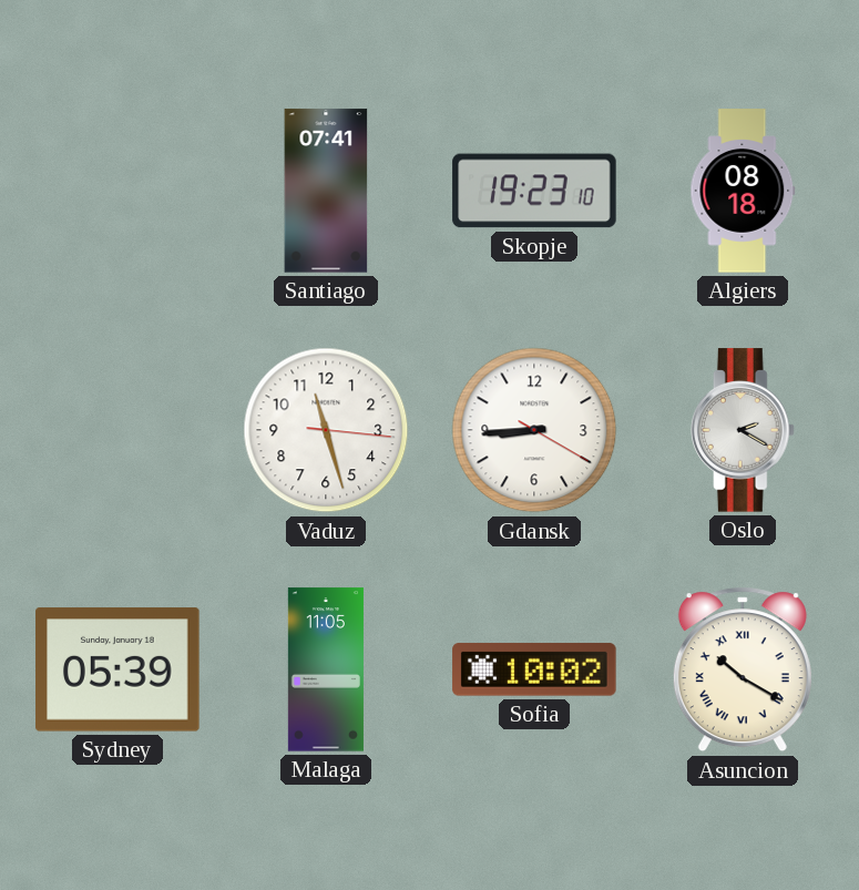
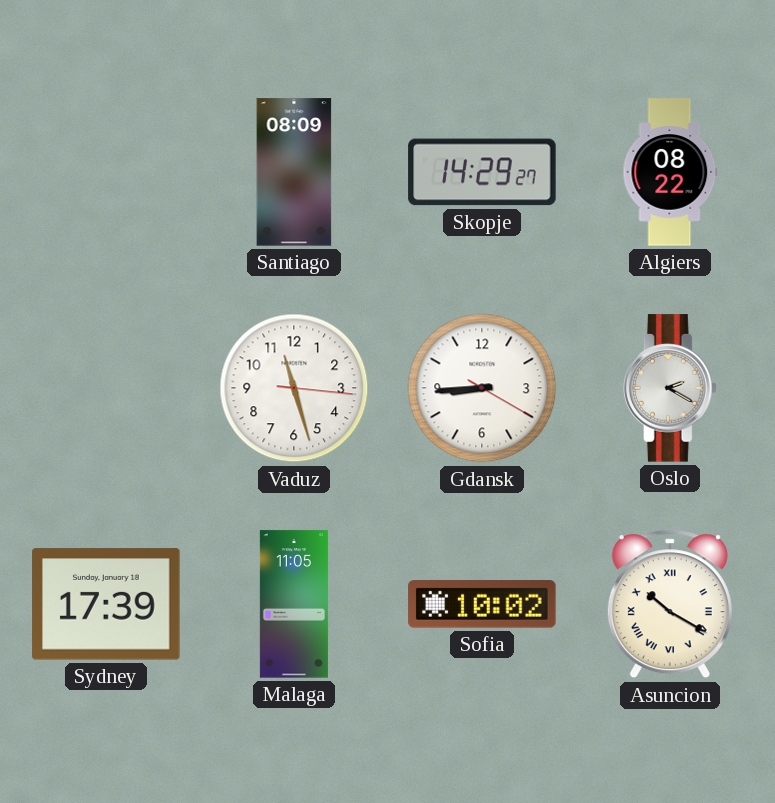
Santiago: 07:41 -> 08:09
Skopje: 19:23 -> 14:29
Algiers: 08:18 -> 08:22
Sydney: 05:39 -> 17:39
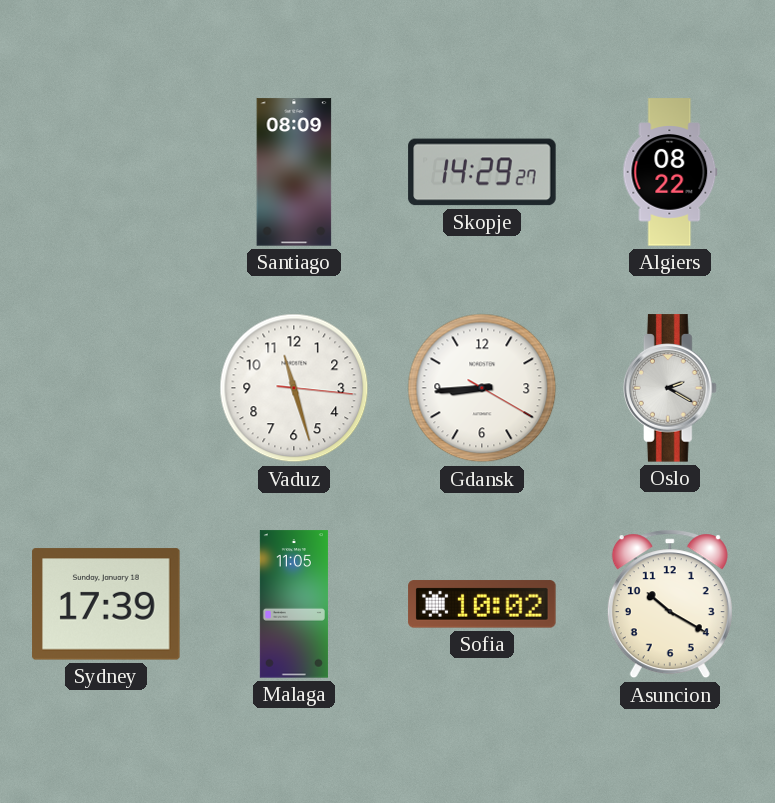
Asuncion numerals: Roman -> Arabic
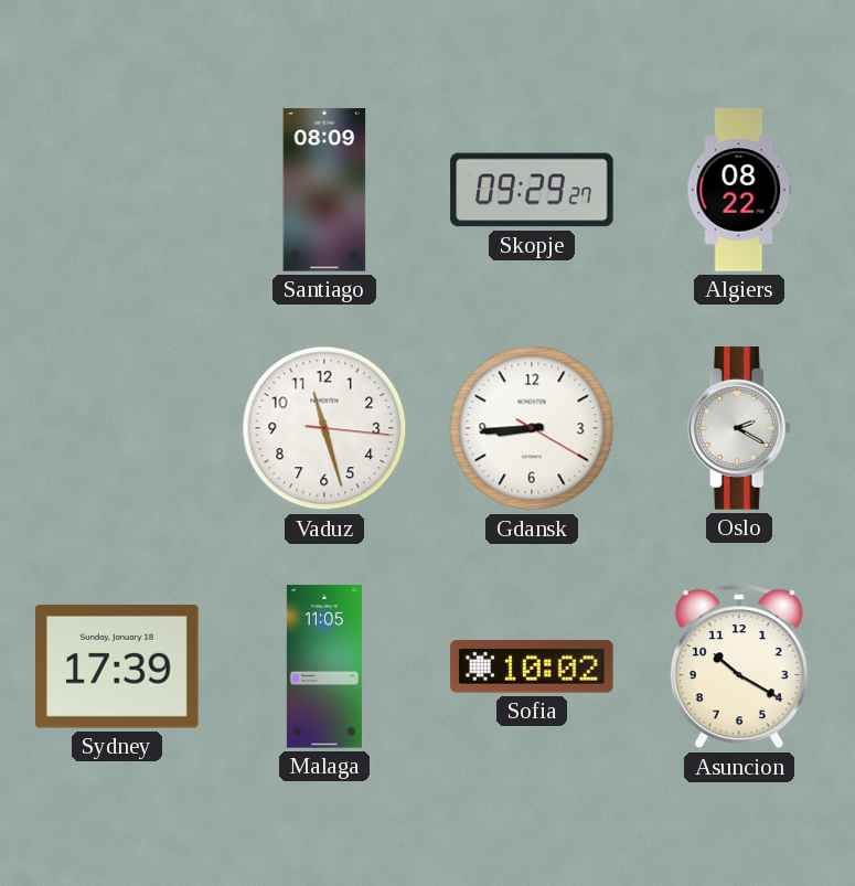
Skopje: 14:29 -> 09:29
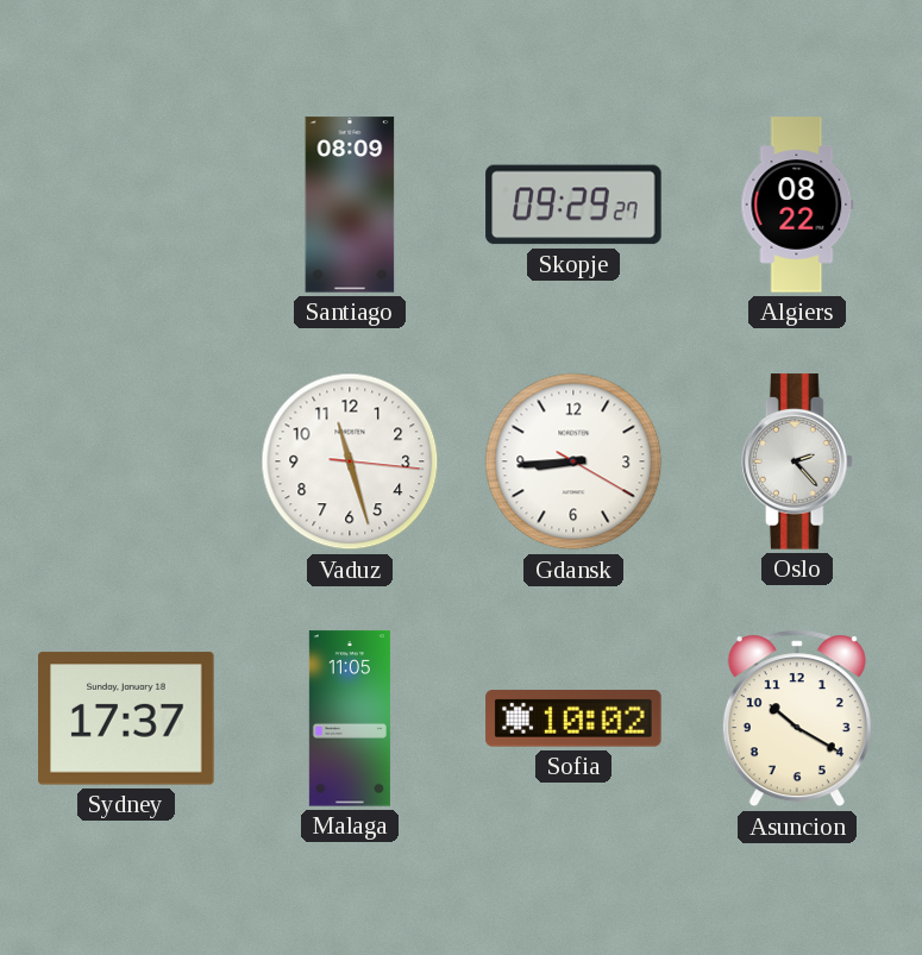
Oslo: 2:20 -> 2:23
Sydney: 17:39 -> 17:37
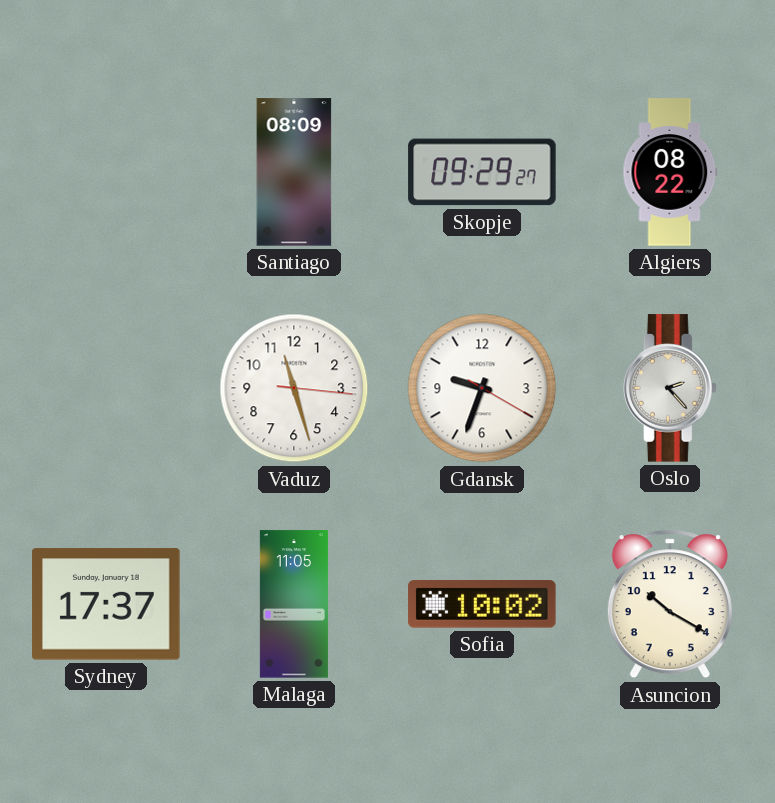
Gdansk: 8:44 -> 9:33
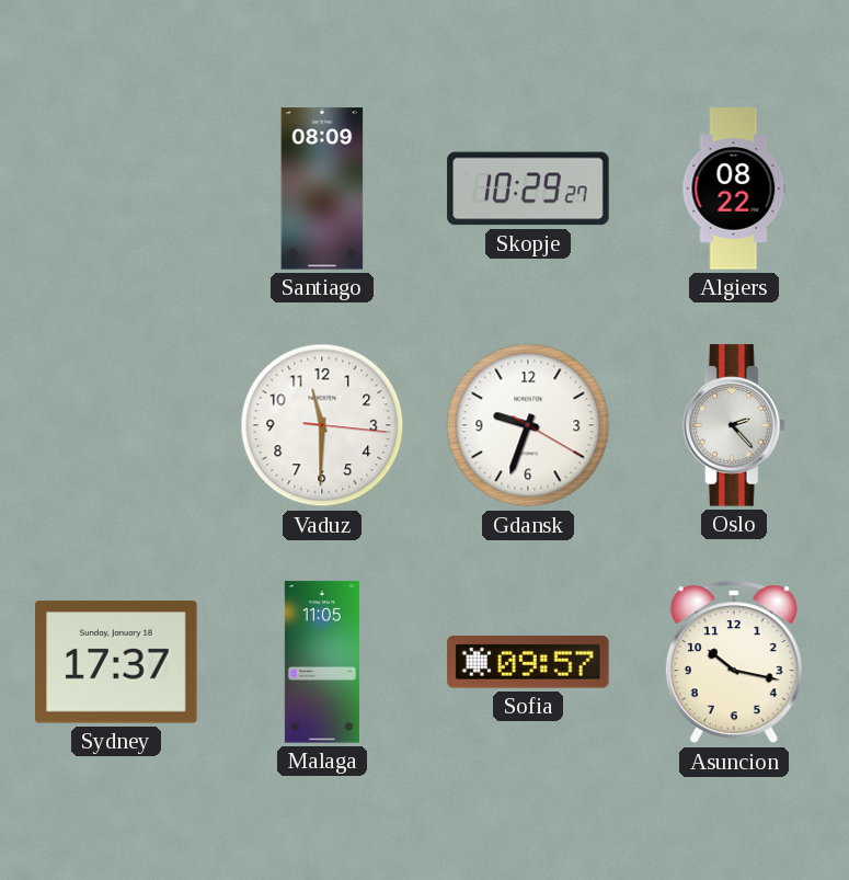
Skopje: 09:29 -> 10:29
Vaduz: 11:27 -> 11:30
Sofia: 10:02 -> 09:57
Asuncion: 10:20 -> 10:17
